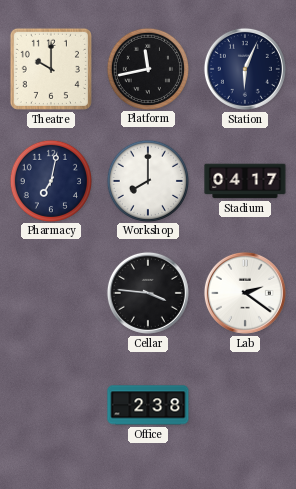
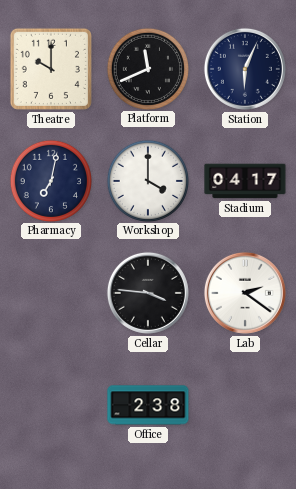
Platform: 11:43 -> 11:41
Workshop: 8:00 -> 4:00
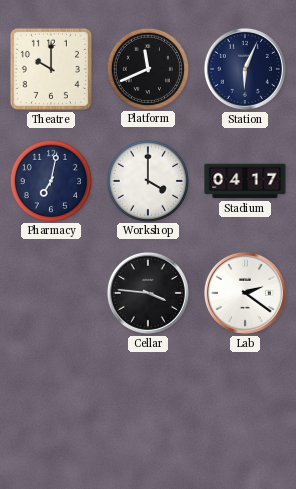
Office: 2:38 -> none
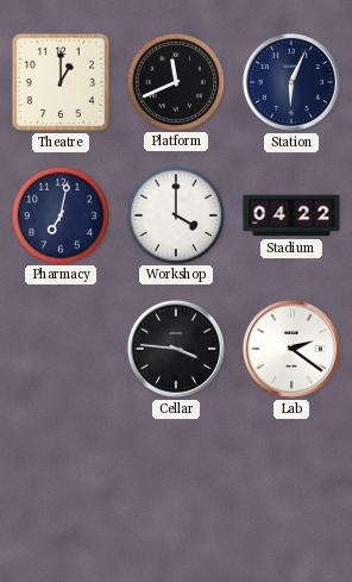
Theatre: 10:00 -> 1:00
Stadium: 04:17 -> 04:22
